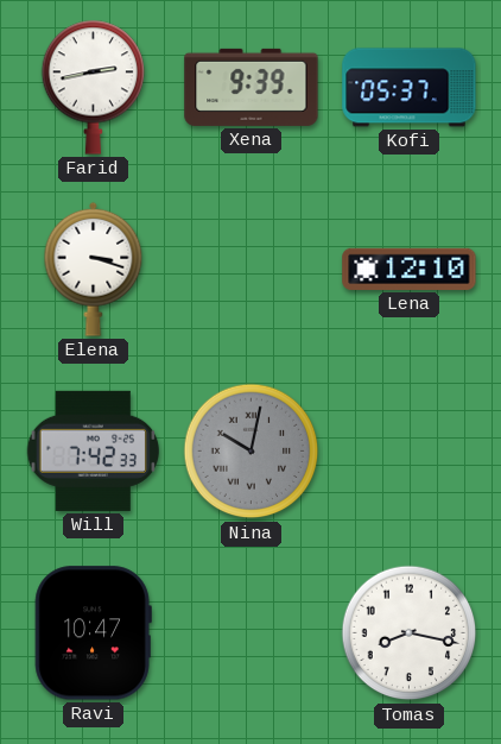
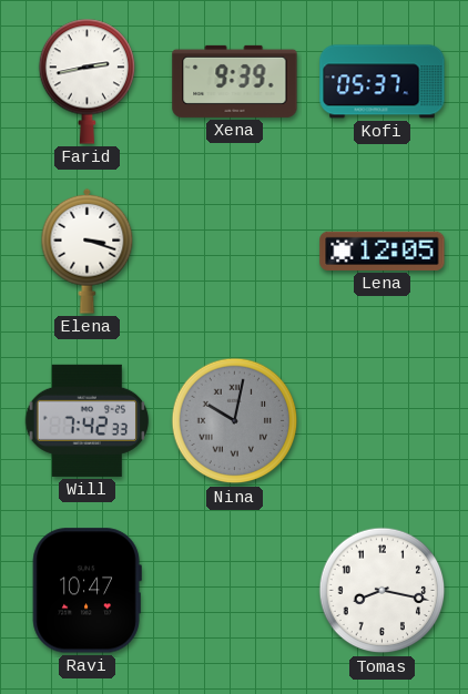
Lena: 12:10 -> 12:05
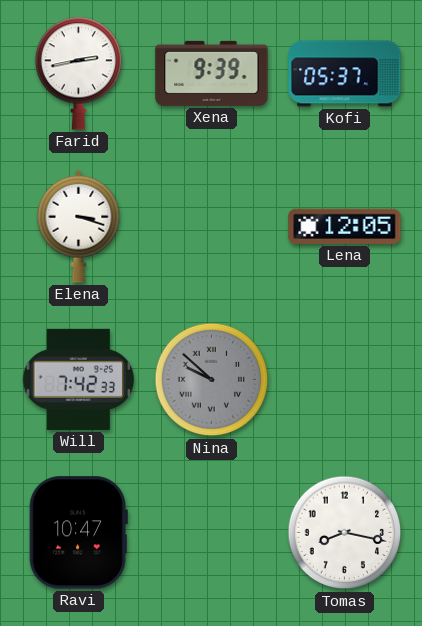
Nina: 10:02 -> 9:52
